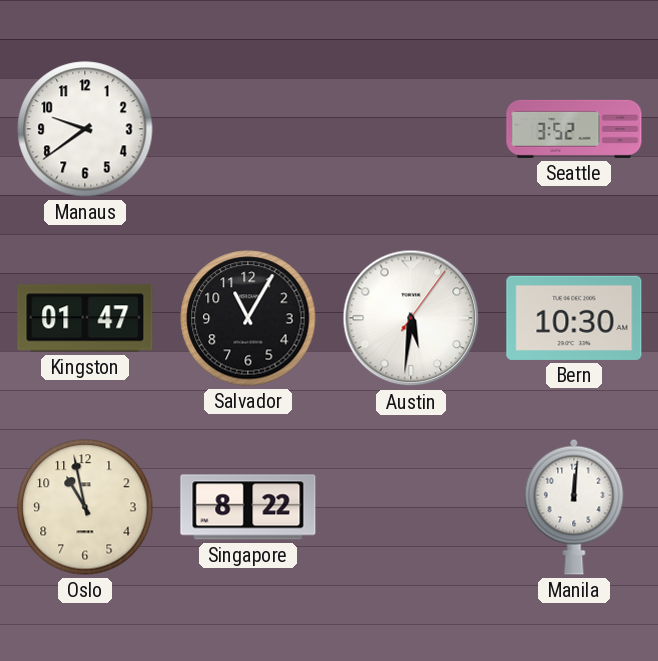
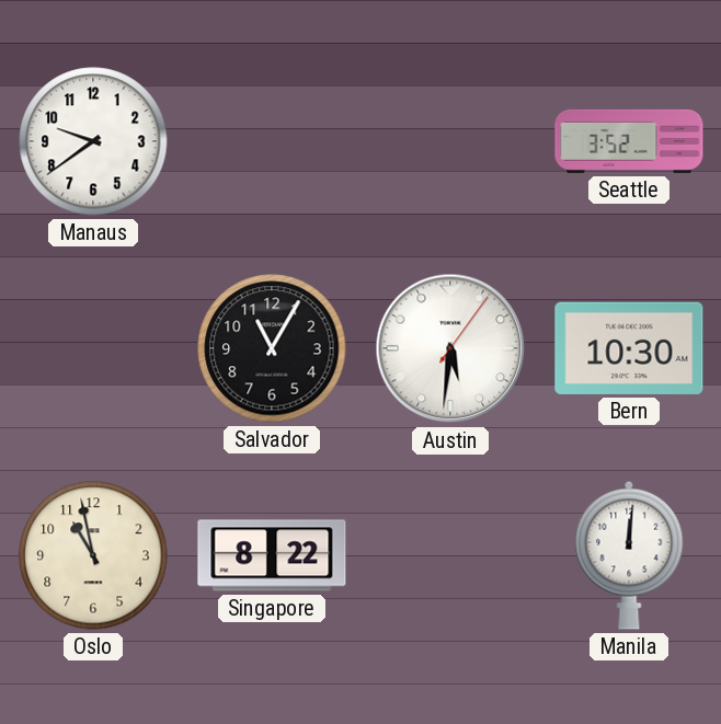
Kingston: 01:47 -> none
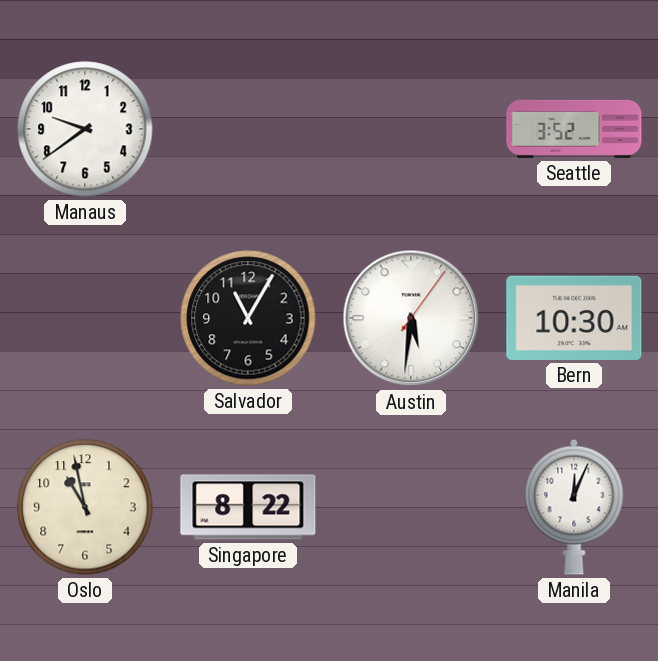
Manila: 12:01 -> 12:04
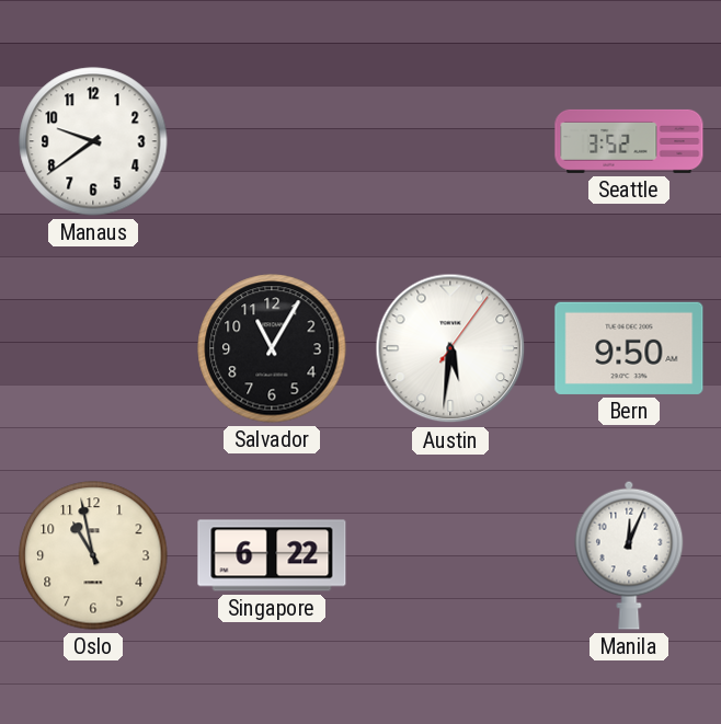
Bern: 10:30 -> 9:50
Singapore: 8:22 -> 6:22
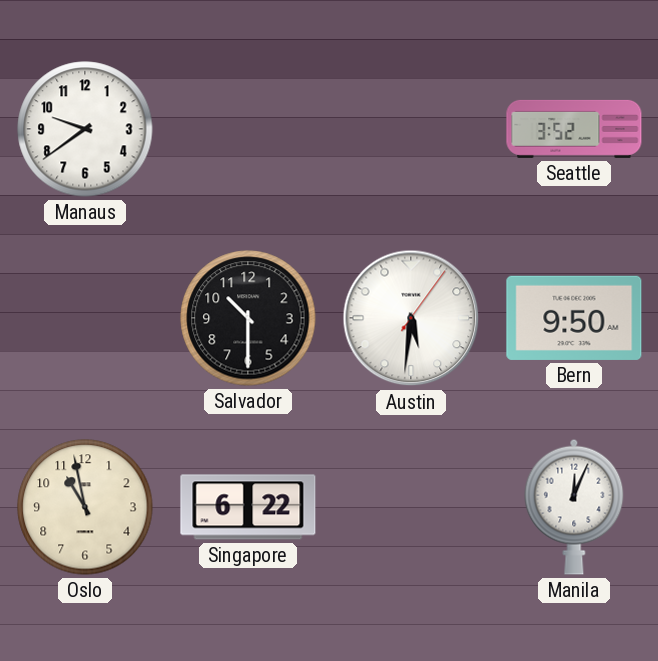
Salvador: 11:05 -> 10:30
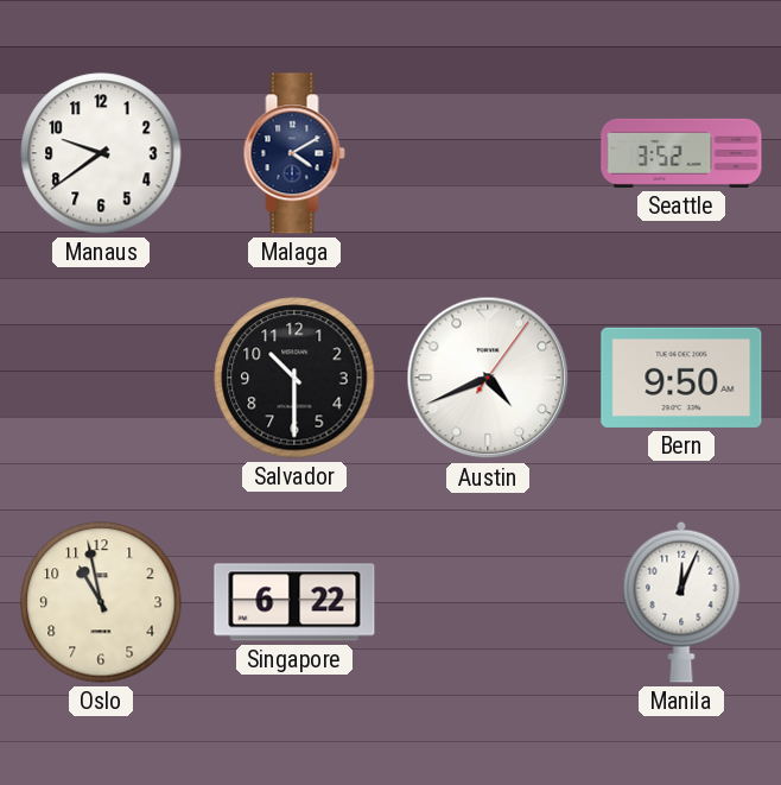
Malaga: none -> 4:10
Austin: 5:31 -> 4:41
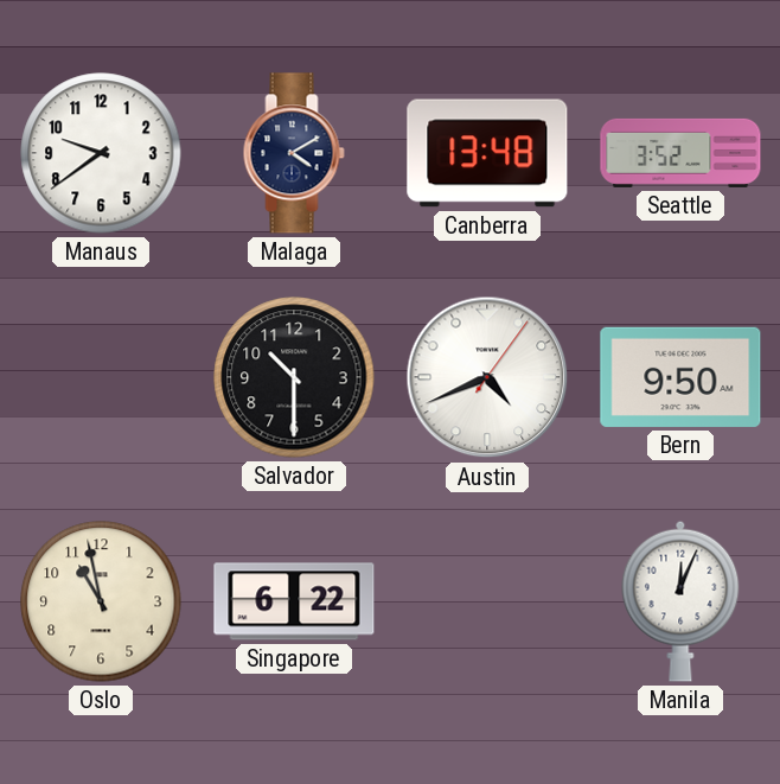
Canberra: none -> 13:48
